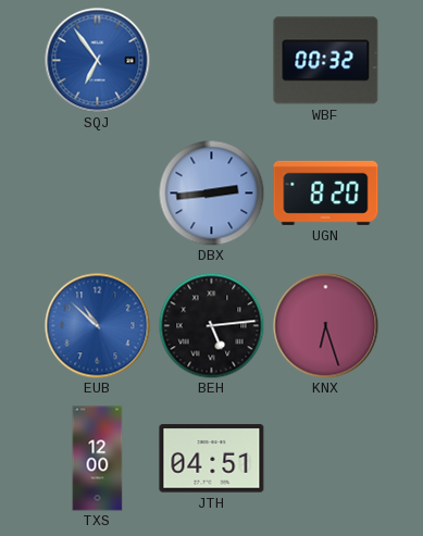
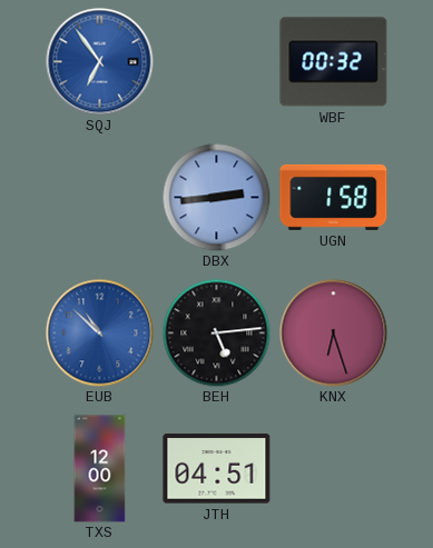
UGN: 8:20 -> 1:58
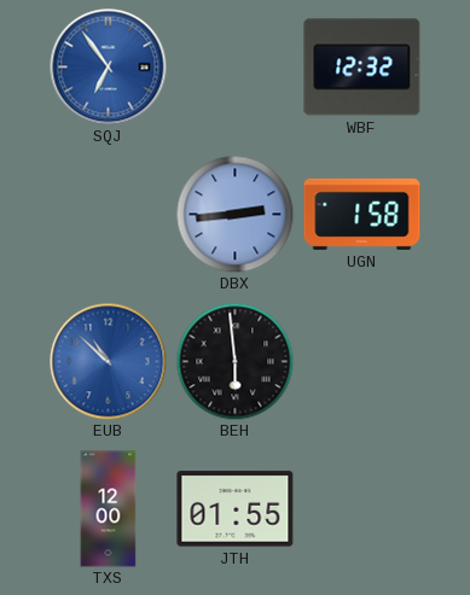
WBF: 00:32 -> 12:32
BEH: 5:14 -> 5:59
KNX: 6:27 -> none
JTH: 04:51 -> 01:55
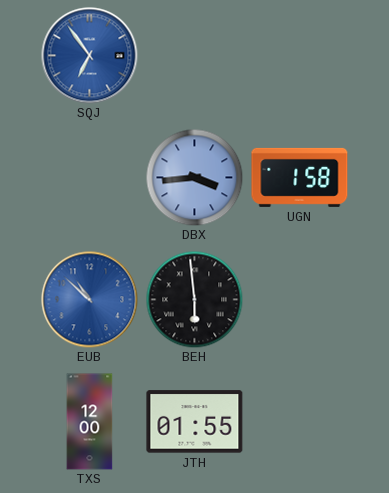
WBF: 12:32 -> none
DBX: 2:44 -> 3:44
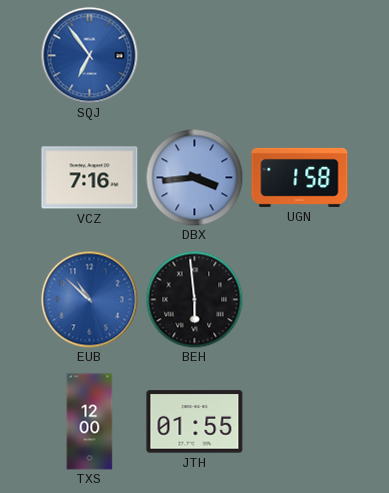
VCZ: none -> 7:16
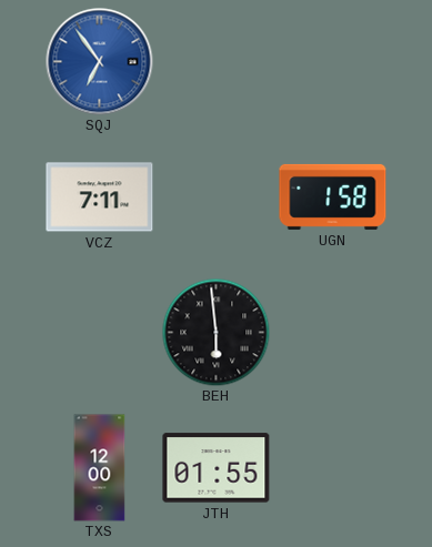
VCZ: 7:16 -> 7:11
DBX: 3:44 -> none
EUB: 10:52 -> none
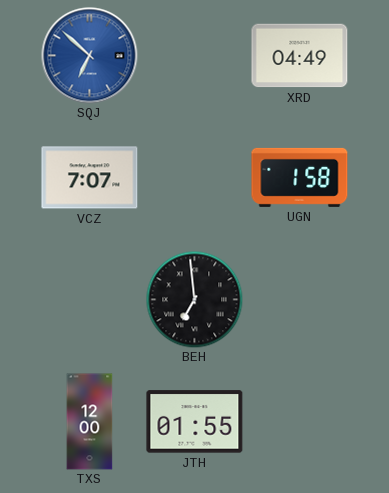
SQJ: 6:54 -> 6:52
XRD: none -> 04:49
VCZ: 7:11 -> 7:07
BEH: 5:59 -> 6:59
